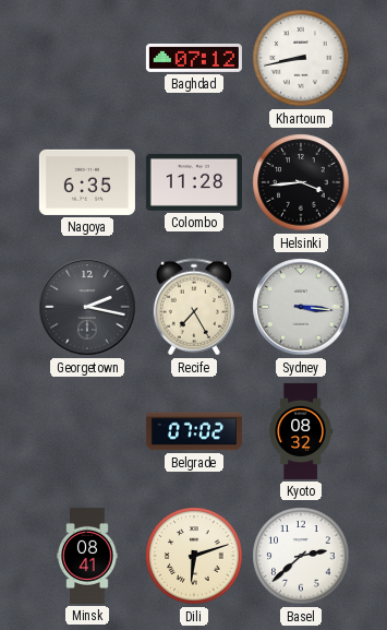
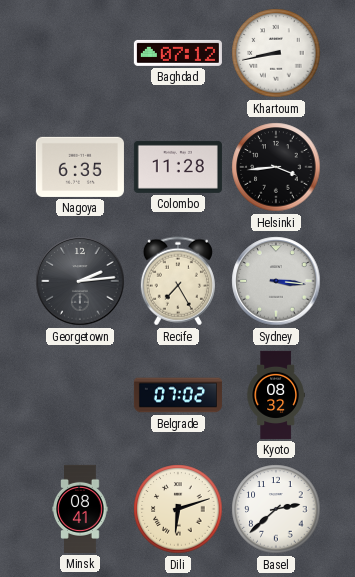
Georgetown: 2:17 -> 2:14
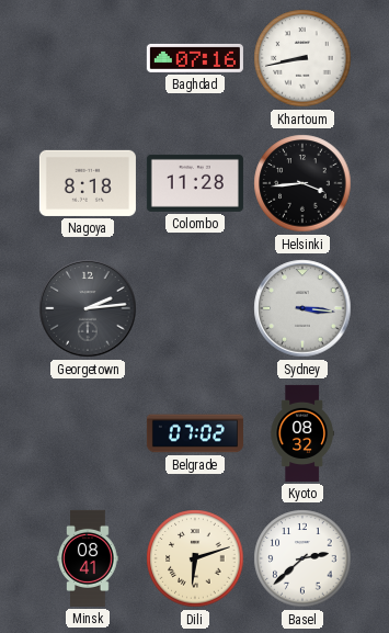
Baghdad: 07:12 -> 07:16
Nagoya: 6:35 -> 8:18
Recife: 7:25 -> none
